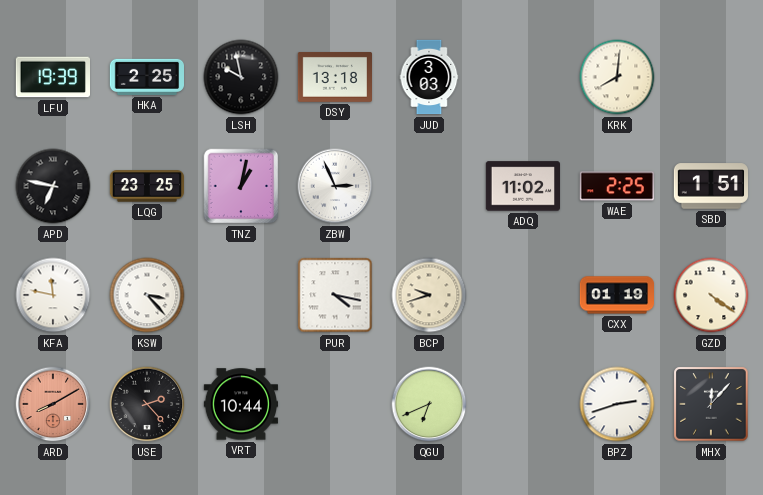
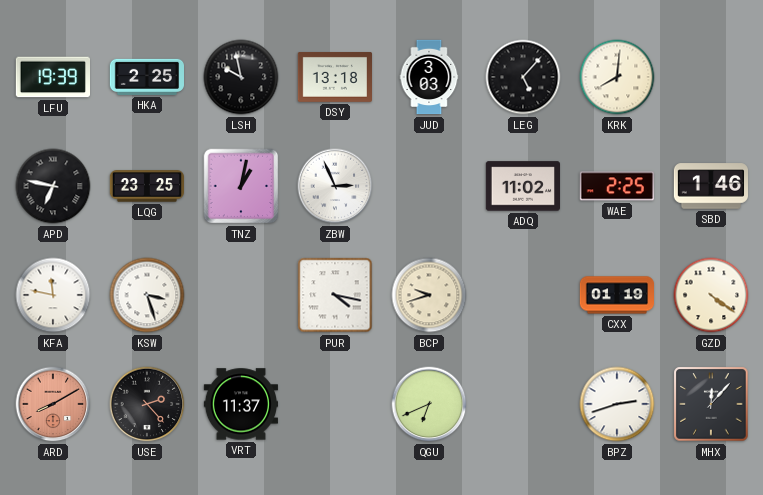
LEG: none -> 5:07
SBD: 1:51 -> 1:46
KSW: 3:23 -> 3:27
VRT: 10:44 -> 11:37
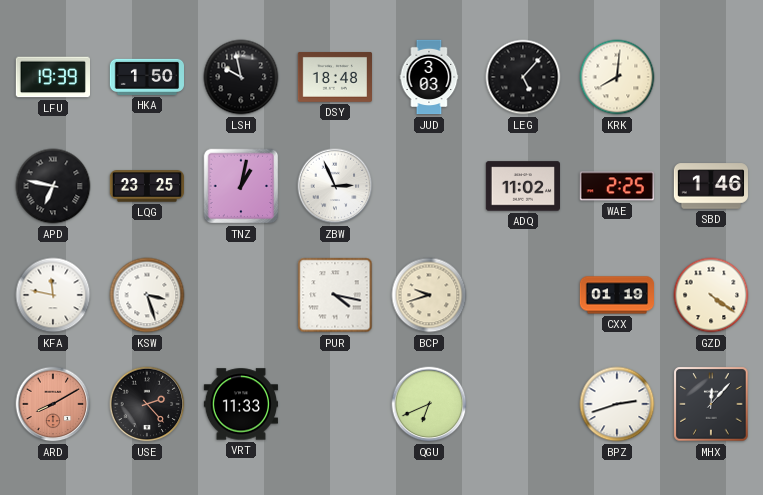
HKA: 2:25 -> 1:50
DSY: 13:18 -> 18:48
VRT: 11:37 -> 11:33
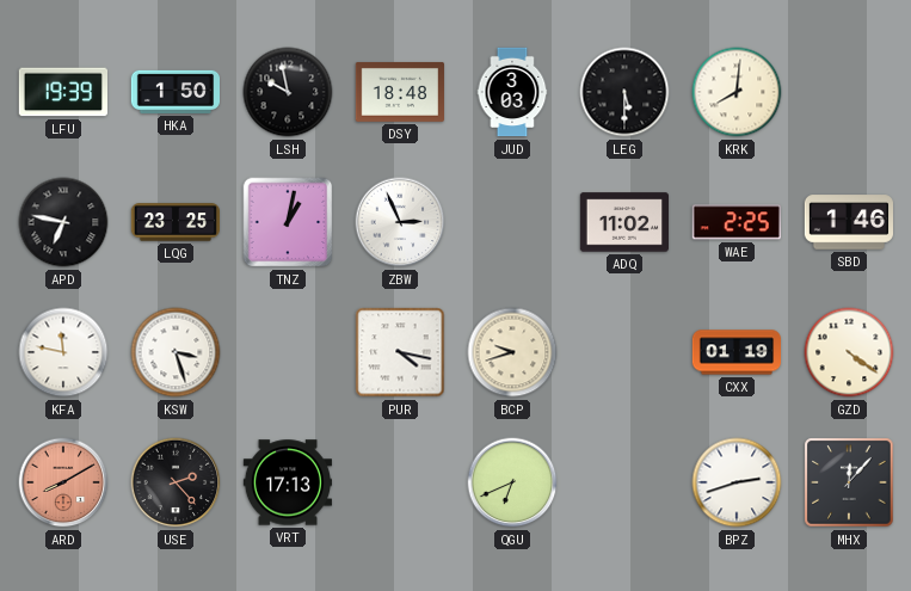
LEG: 5:07 -> 5:30
VRT: 11:33 -> 17:13
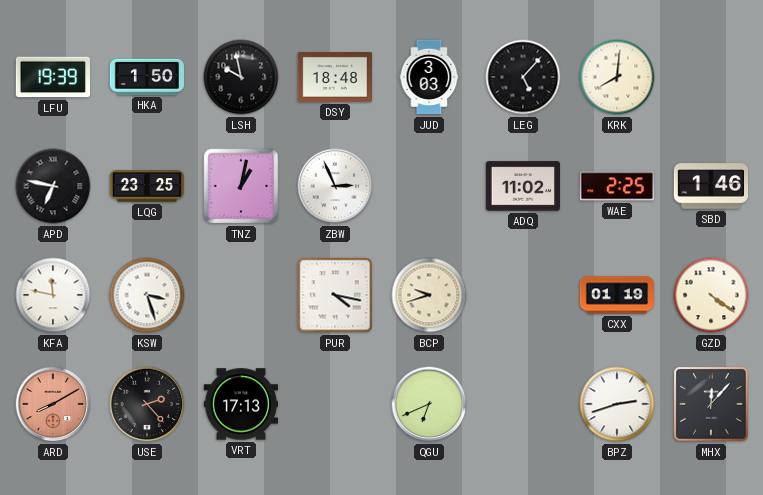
LEG: 5:30 -> 5:07
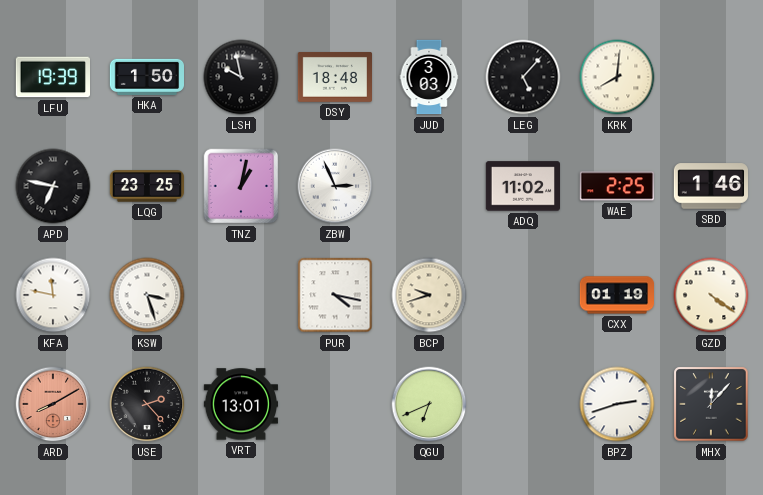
VRT: 17:13 -> 13:01
